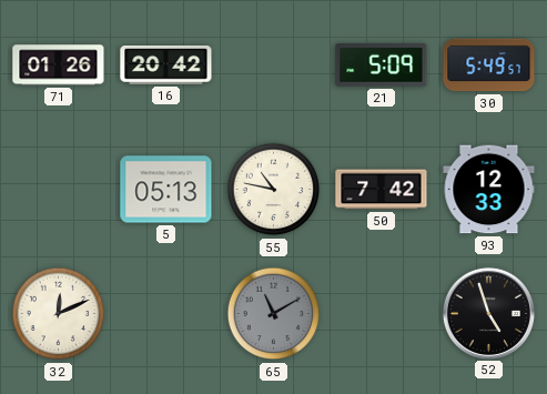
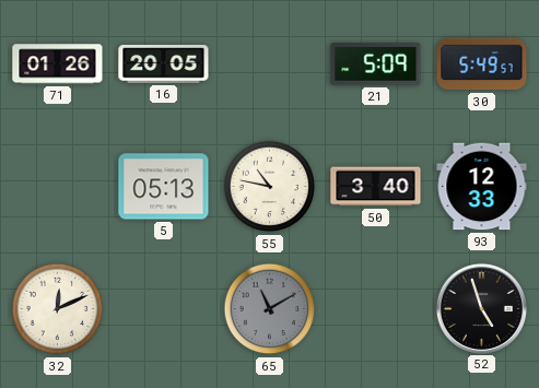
16: 20:42 -> 20:05
50: 7:42 -> 3:40
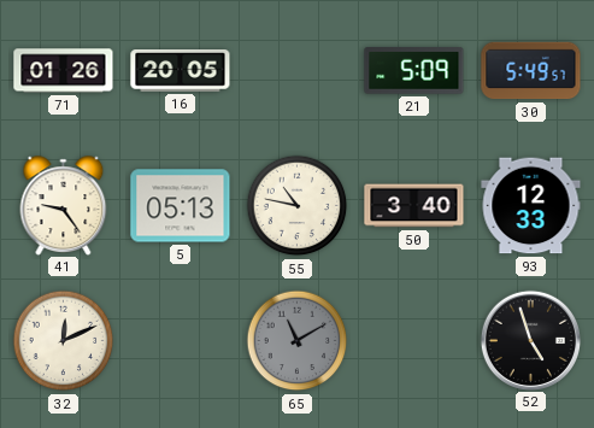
41: none -> 9:24
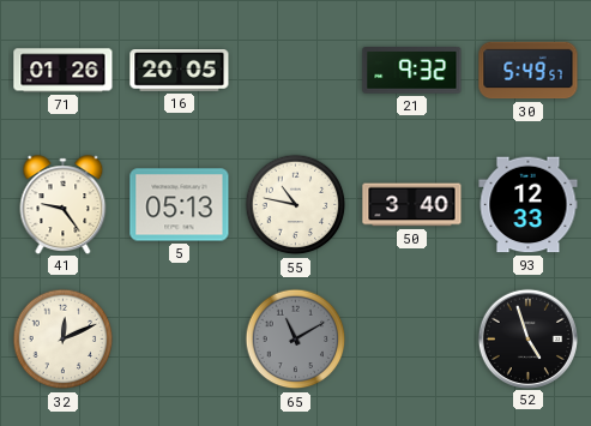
21: 5:09 -> 9:32
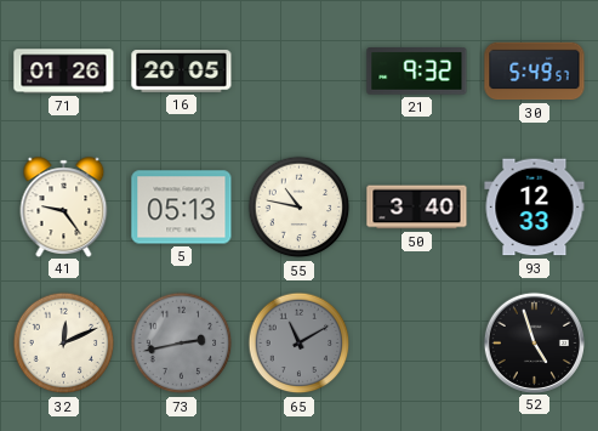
73: none -> 2:43
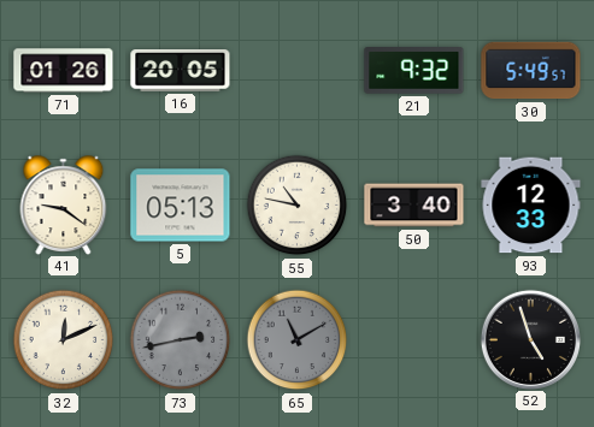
41: 9:24 -> 9:21
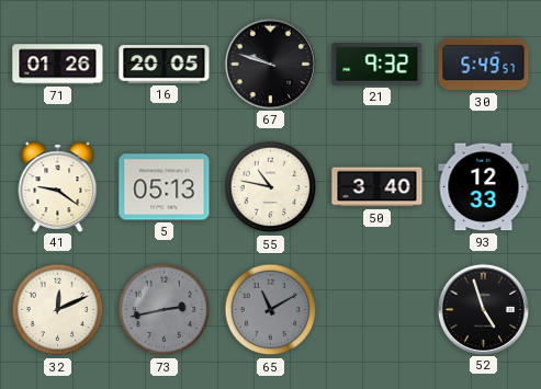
67: none -> 9:48
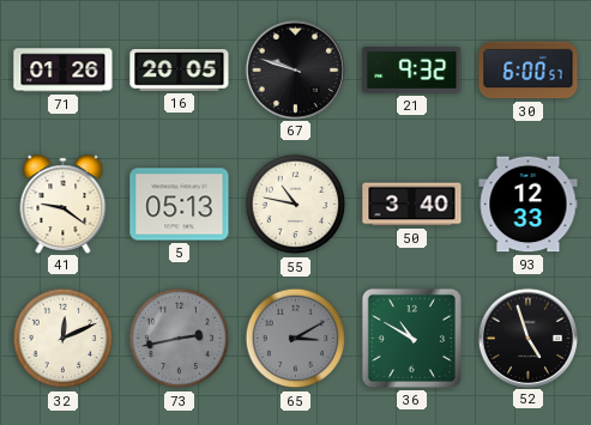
30: 5:49 -> 6:00
65: 11:10 -> 3:10
36: none -> 10:50
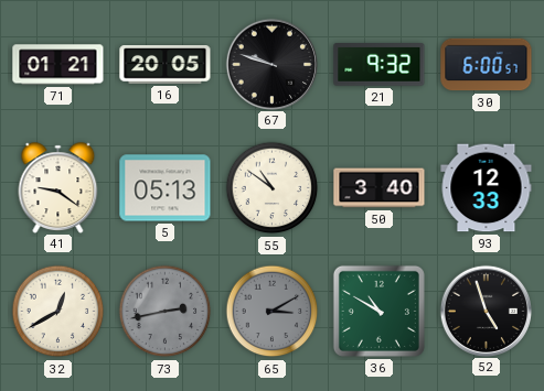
71: 01:26 -> 01:21
55: 10:47 -> 10:51
32: 12:11 -> 12:40
